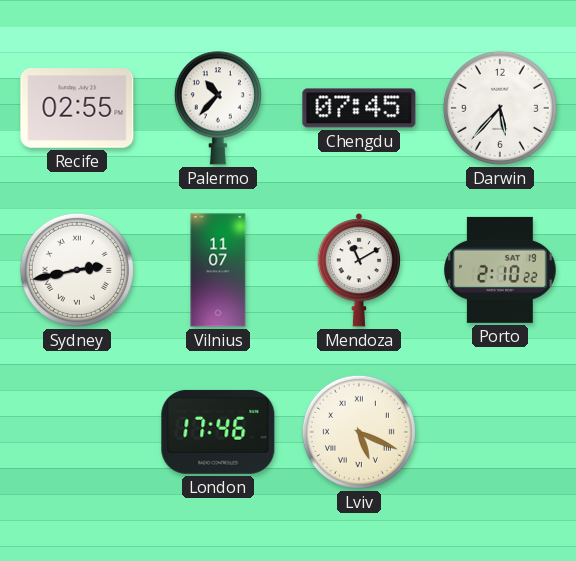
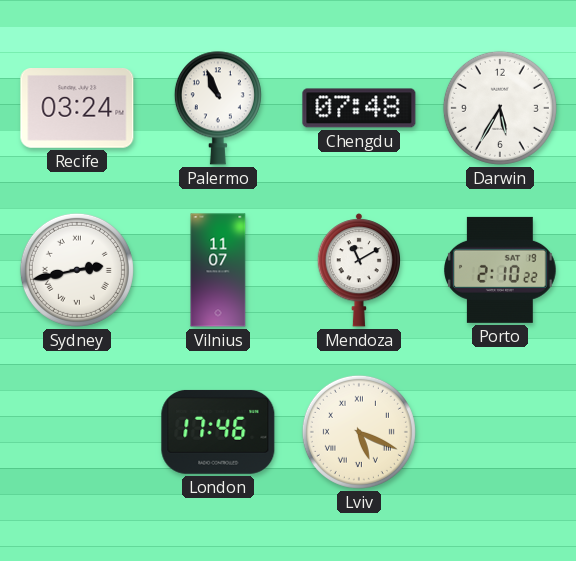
Recife: 02:55 -> 03:24
Palermo: 10:37 -> 10:56
Chengdu: 07:45 -> 07:48
Darwin: 5:37 -> 5:35
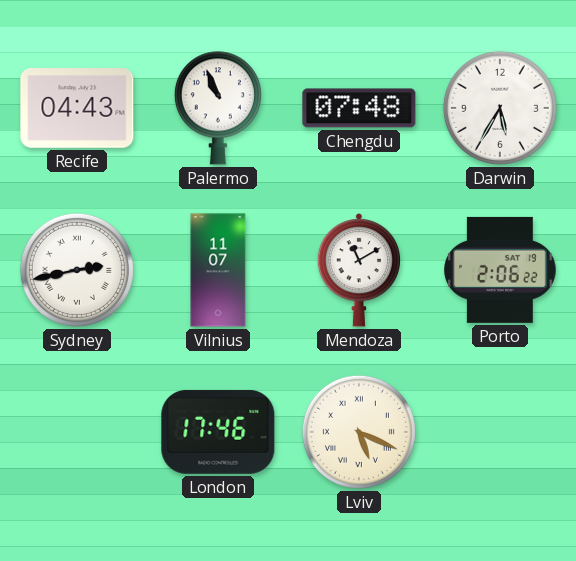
Recife: 03:24 -> 04:43
Porto: 2:10 -> 2:06
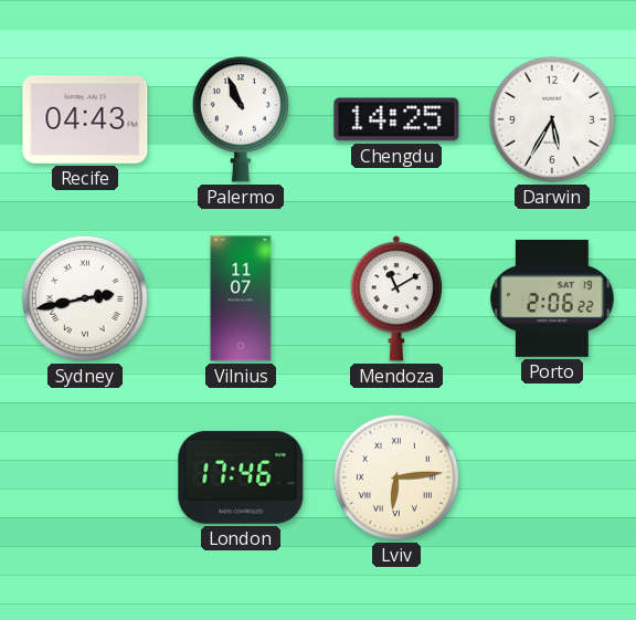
Chengdu: 07:48 -> 14:25
Lviv: 5:19 -> 6:14
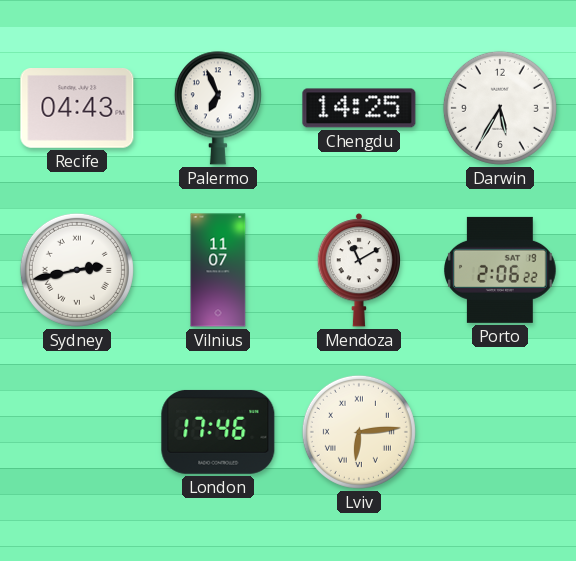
Palermo: 10:56 -> 6:56
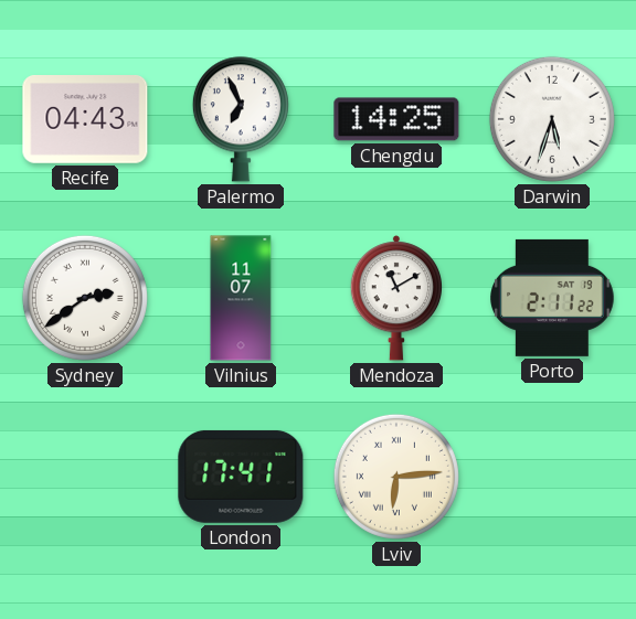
Darwin: 5:35 -> 5:33
Sydney: 2:43 -> 2:39
Porto: 2:06 -> 2:11
London: 17:46 -> 17:41
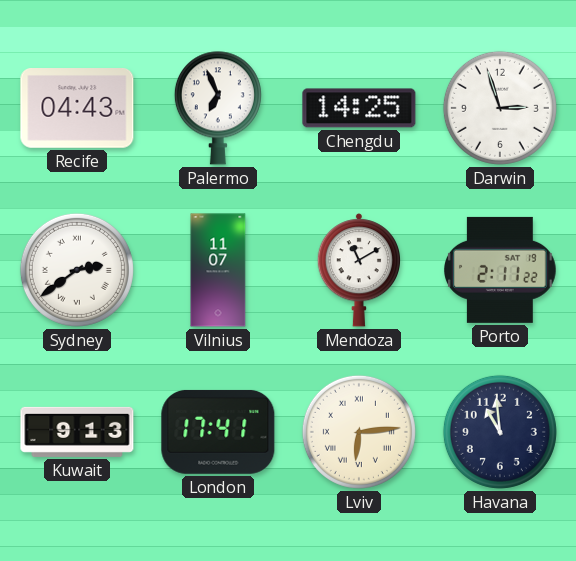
Darwin: 5:33 -> 2:57
Kuwait: none -> 9:13
Havana: none -> 10:59
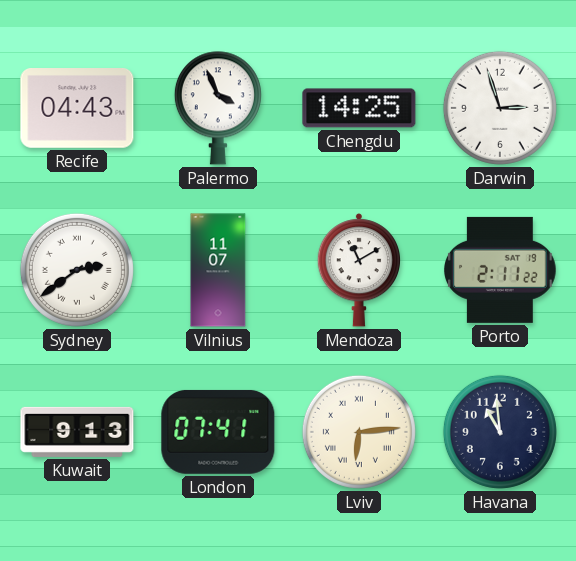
Palermo: 6:56 -> 3:56
London: 17:41 -> 07:41
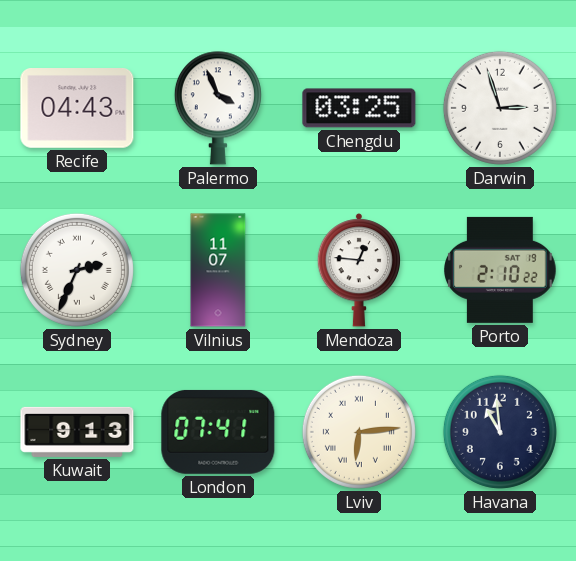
Chengdu: 14:25 -> 03:25
Sydney: 2:39 -> 2:34
Mendoza: 11:10 -> 12:46
Porto: 2:11 -> 2:10
